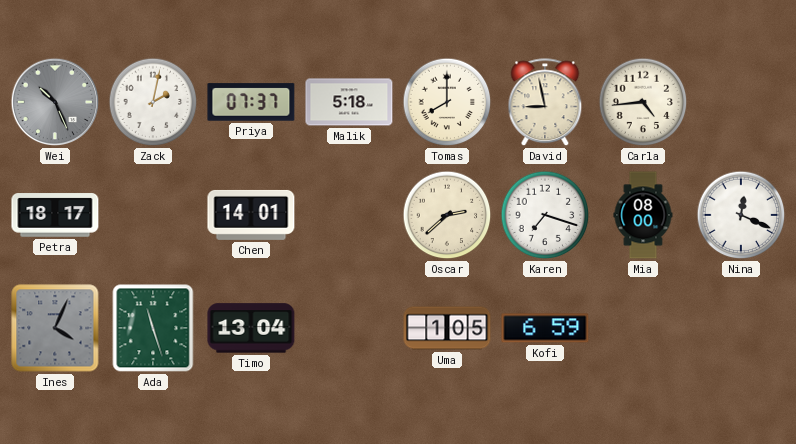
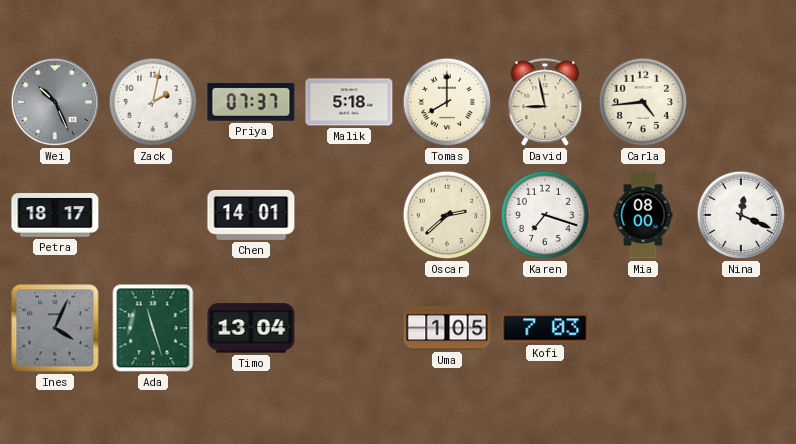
Kofi: 6:59 -> 7:03
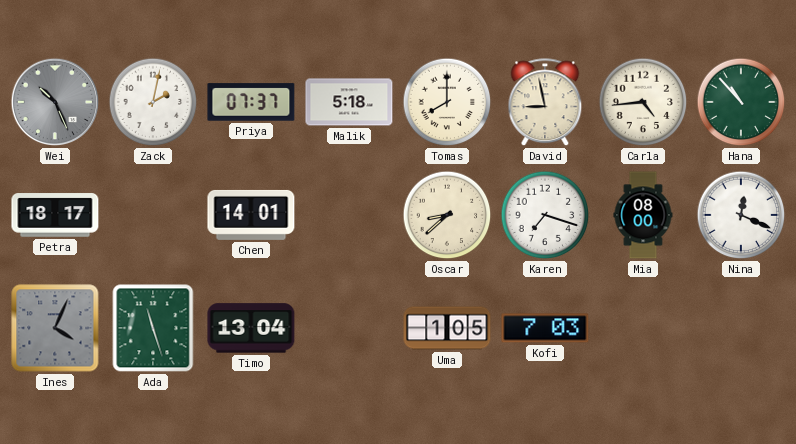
Hana: none -> 10:53
Oscar: 2:38 -> 8:38
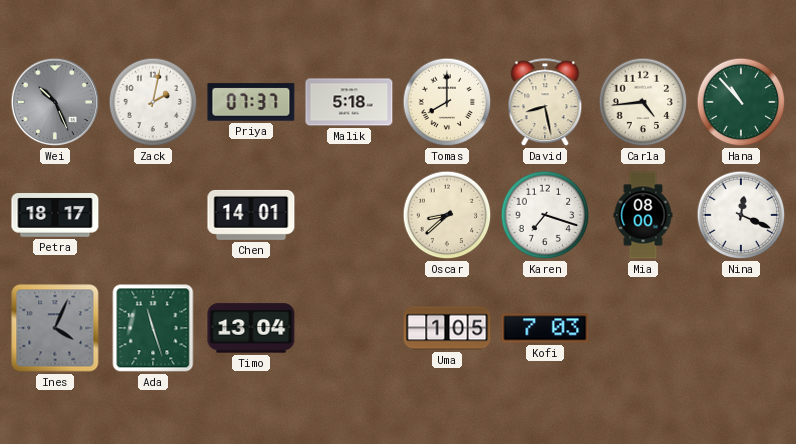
David: 8:58 -> 8:28
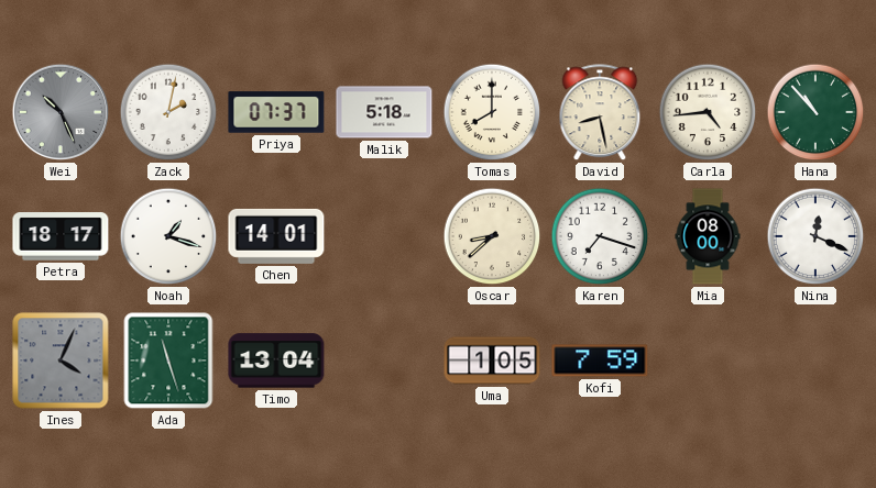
Noah: none -> 1:18
Kofi: 7:03 -> 7:59
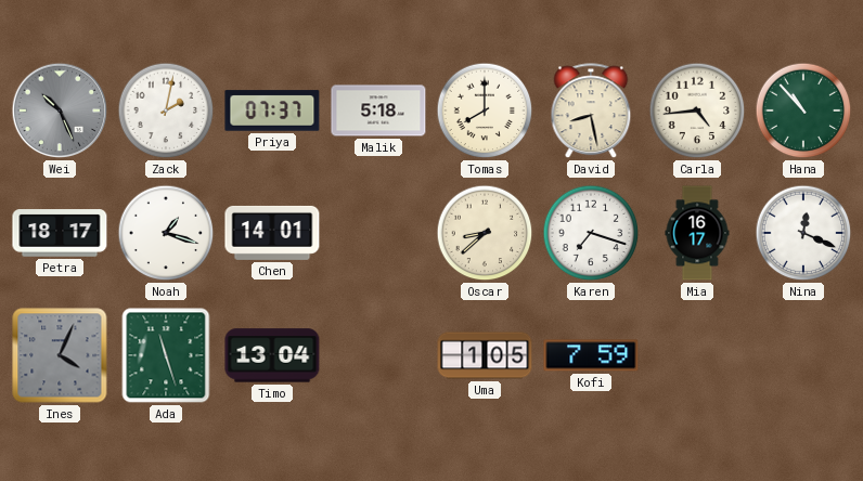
Mia: 08:00 -> 16:17
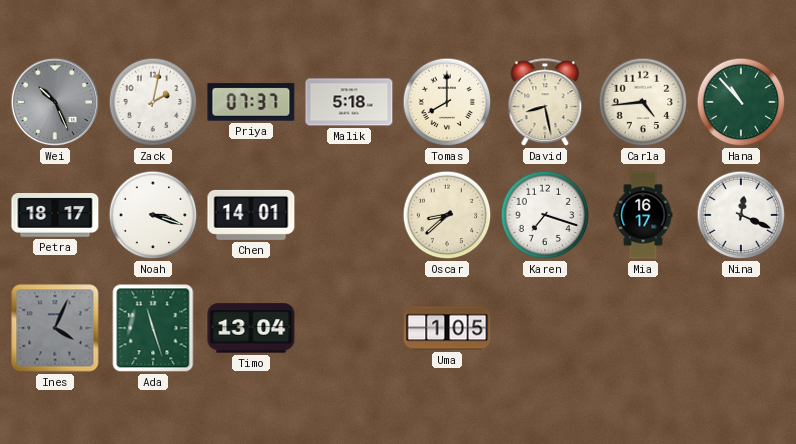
Noah: 1:18 -> 3:18
Kofi: 7:59 -> none
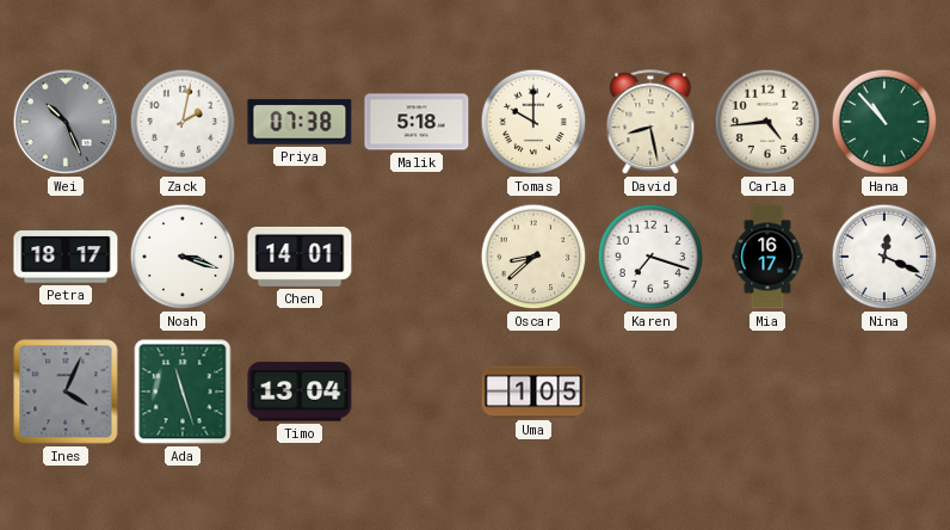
Priya: 07:37 -> 07:38
Tomas: 8:00 -> 10:00
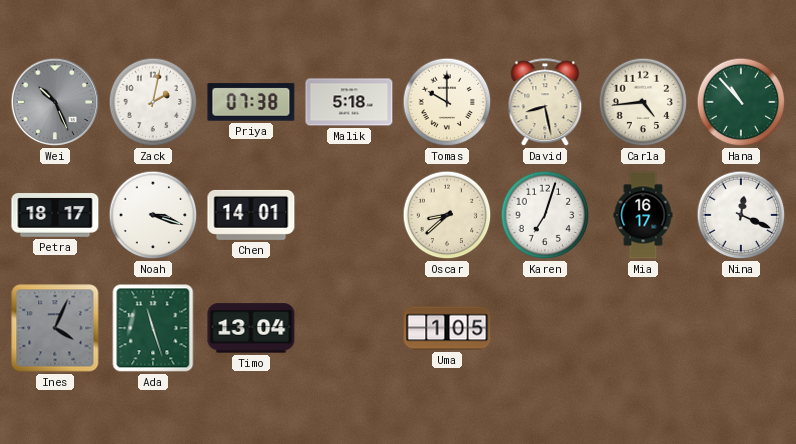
Karen: 7:18 -> 7:03
